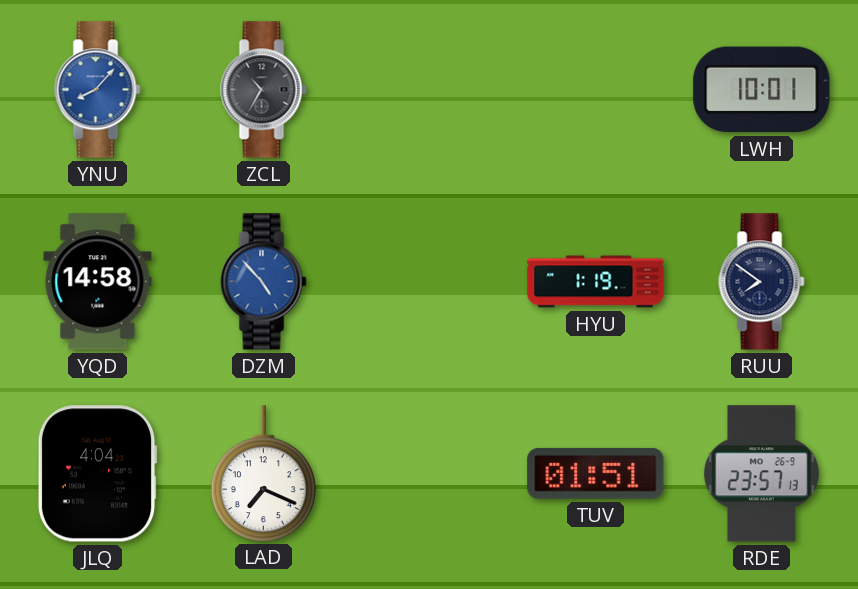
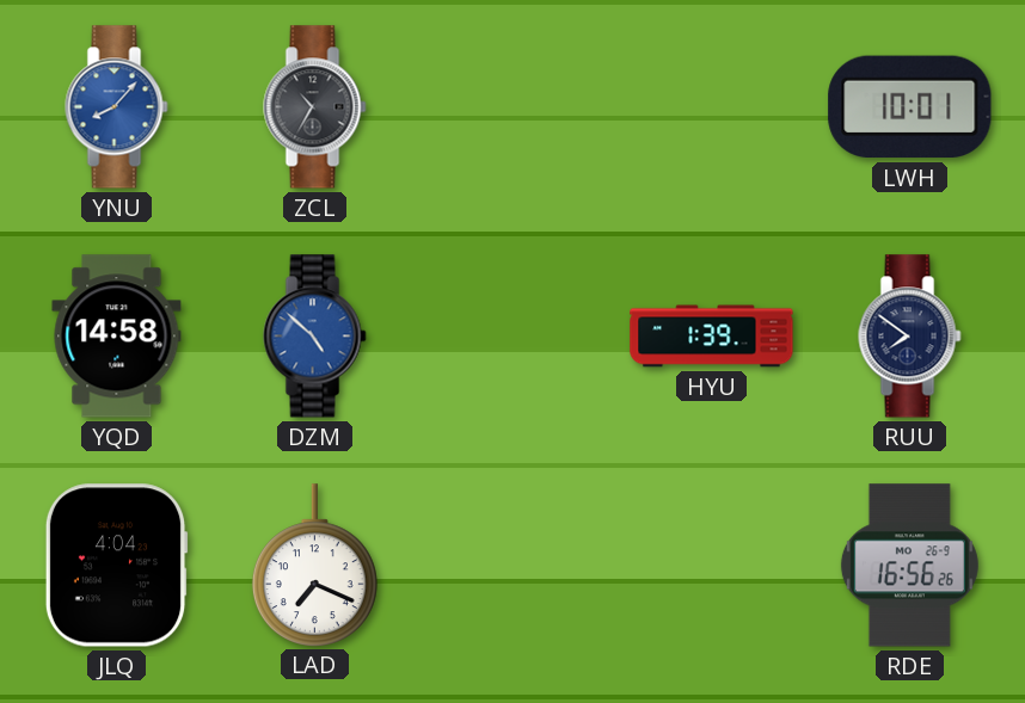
DZM: 4:53 -> 4:52
HYU: 1:19 -> 1:39
TUV: 01:51 -> none
RDE: 23:57 -> 16:56
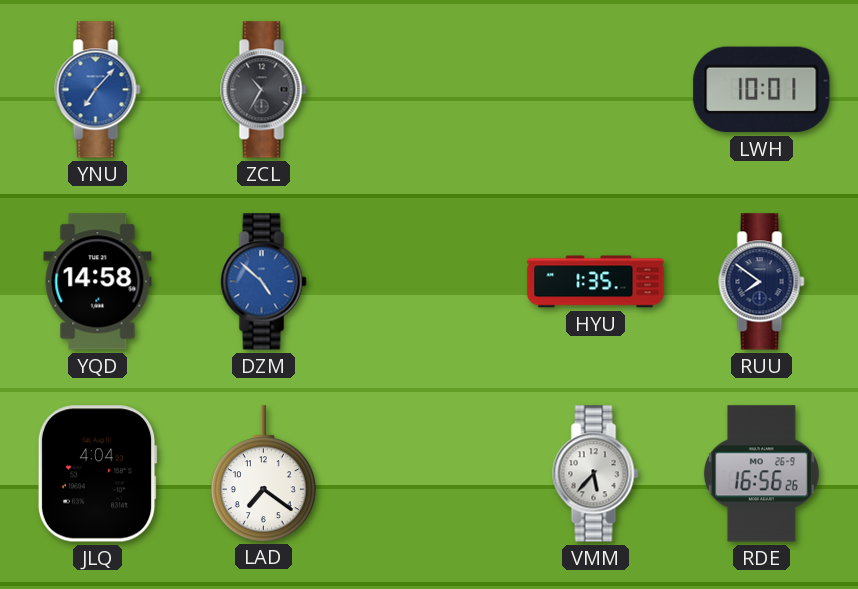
YNU: 8:07 -> 7:07
HYU: 1:39 -> 1:35
LAD: 7:19 -> 7:21
VMM: none -> 5:37
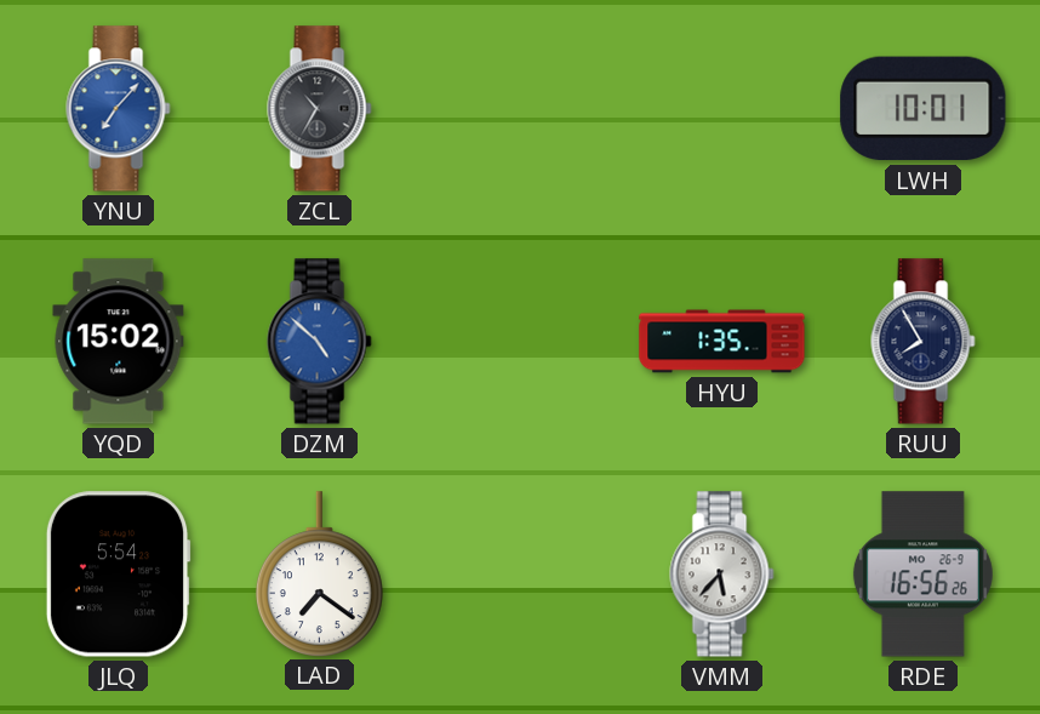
YQD: 14:58 -> 15:02
RUU: 7:51 -> 7:55
JLQ: 4:04 -> 5:54
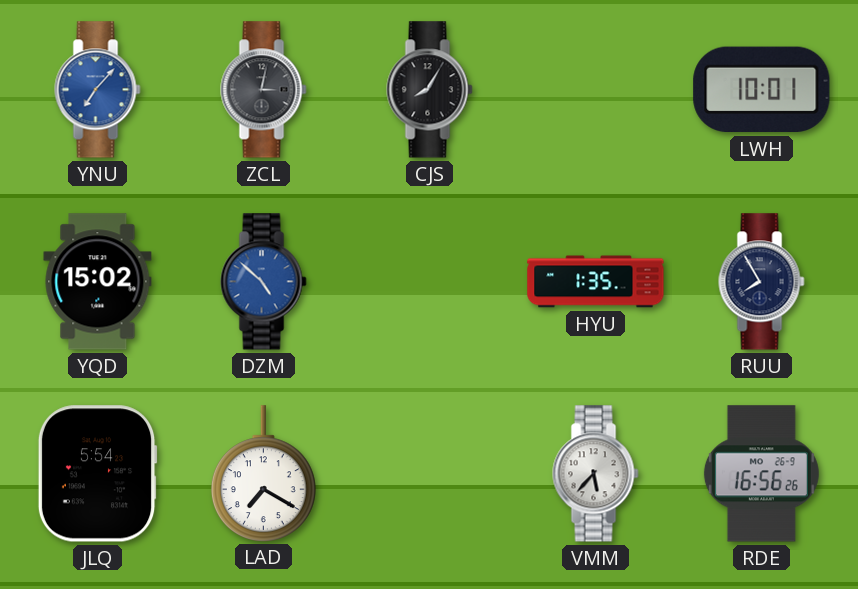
ZCL: 10:35 -> 3:02
CJS: none -> 8:05
LAD: 7:21 -> 7:20
